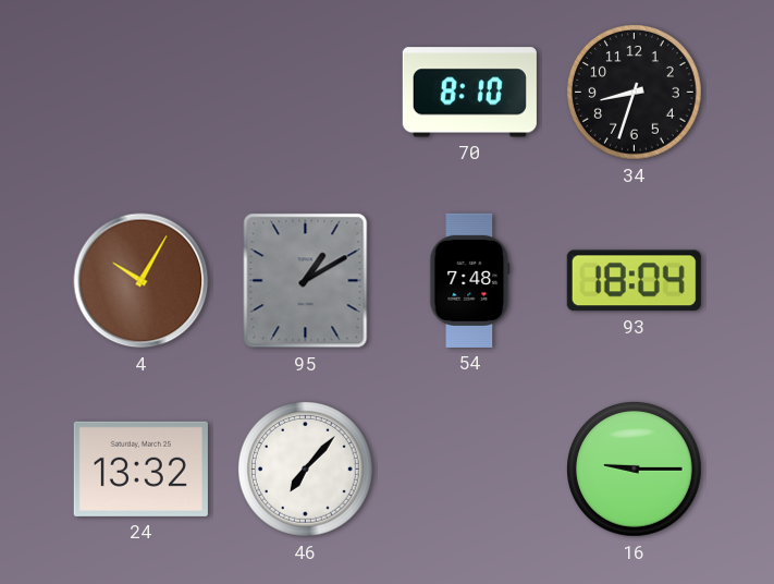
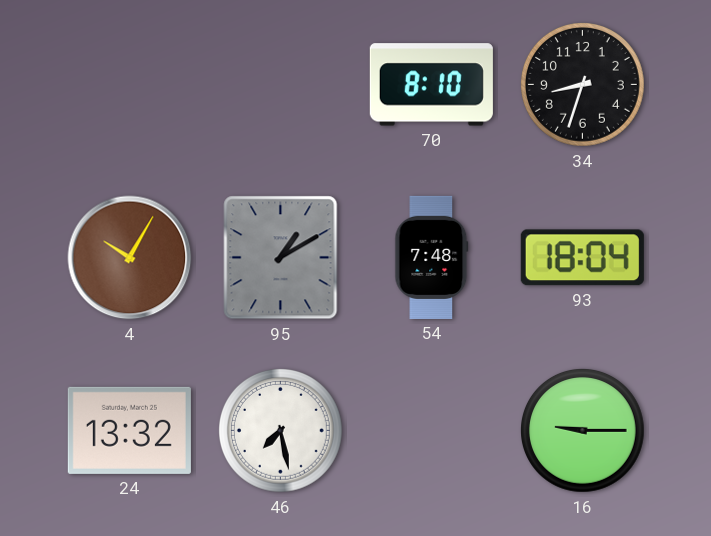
46: 7:07 -> 7:28
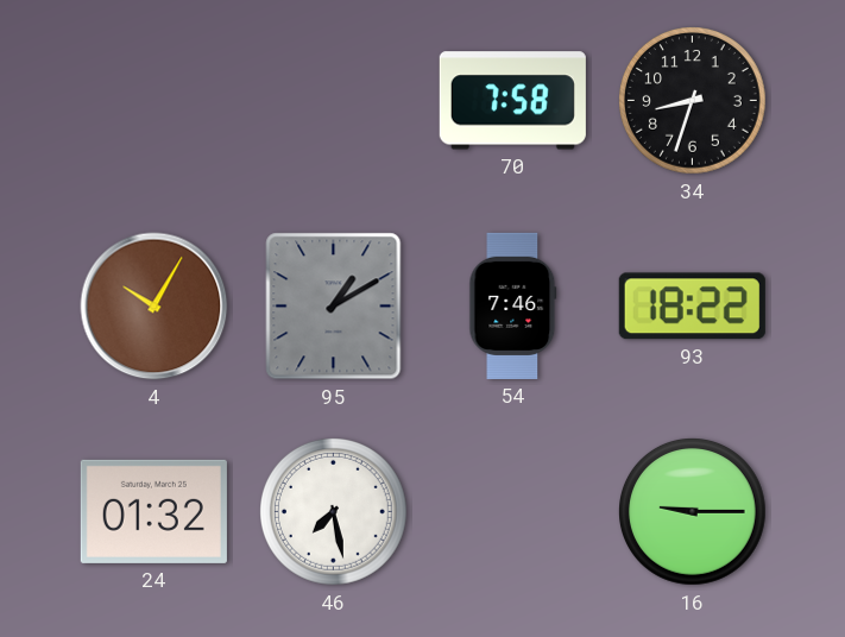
70: 8:10 -> 7:58
54: 7:48 -> 7:46
93: 18:04 -> 18:22
24: 13:32 -> 01:32
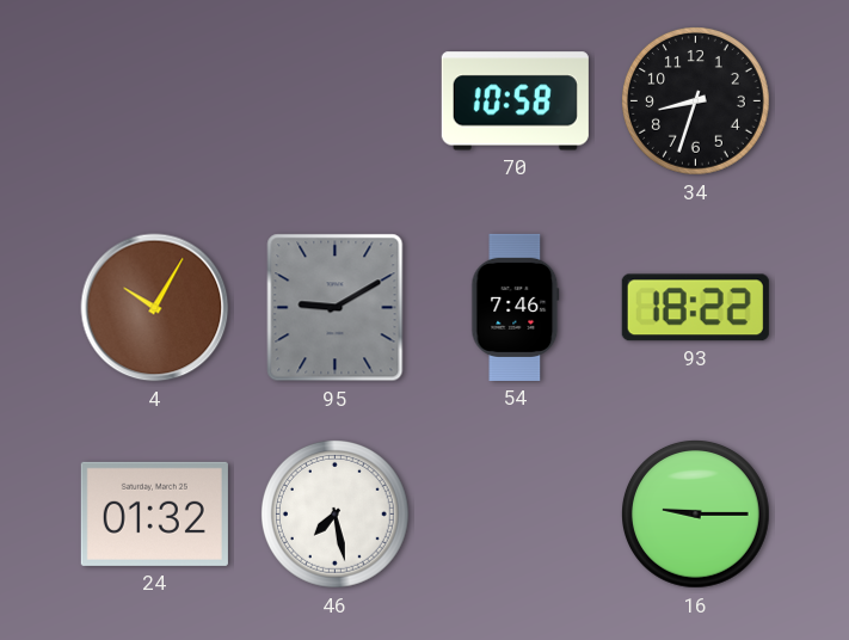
70: 7:58 -> 10:58
95: 1:10 -> 9:10
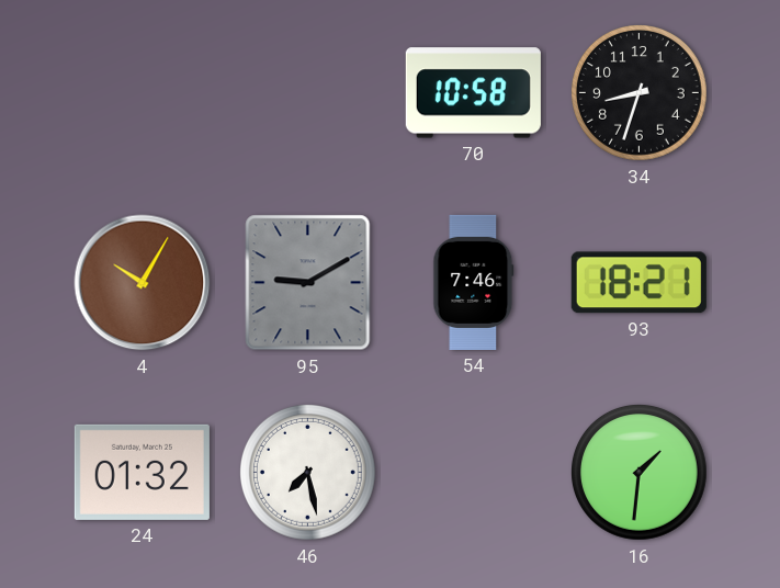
93: 18:22 -> 18:21
16: 9:15 -> 1:31
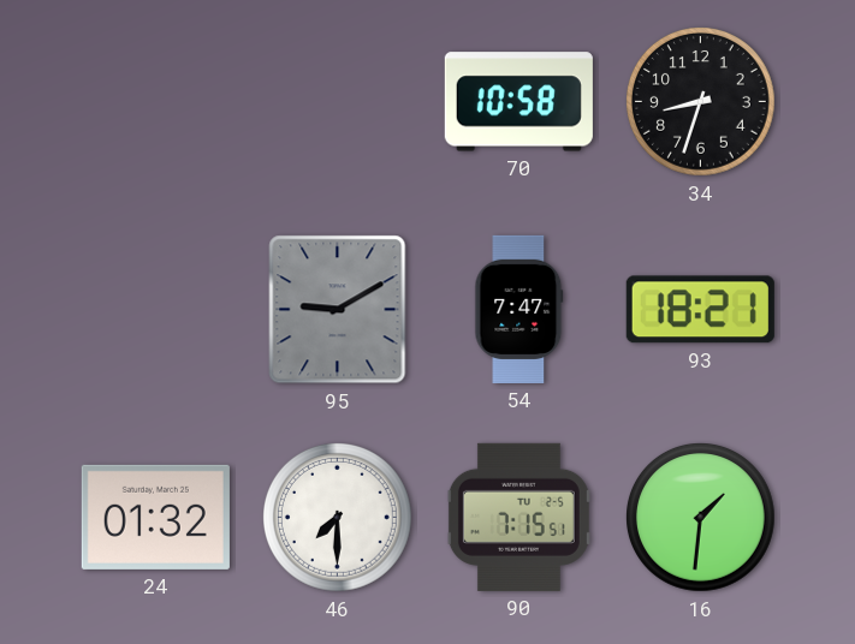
4: 10:05 -> none
54: 7:46 -> 7:47
46: 7:28 -> 7:30
90: none -> 7:15
